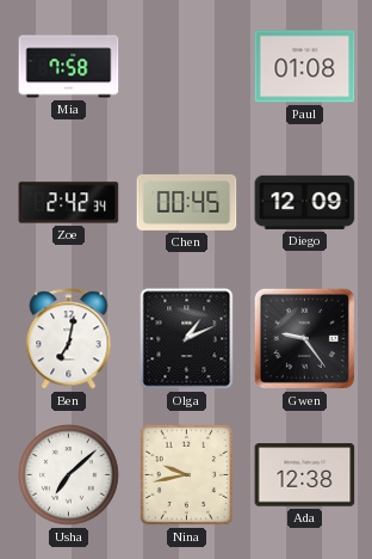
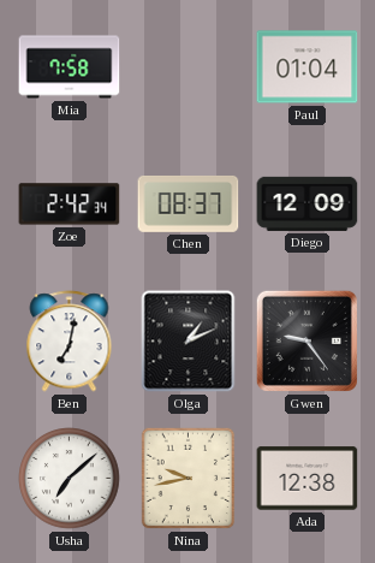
Paul: 01:08 -> 01:04
Chen: 00:45 -> 08:37
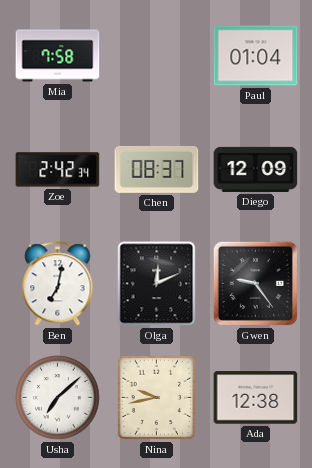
Olga: 1:11 -> 12:11
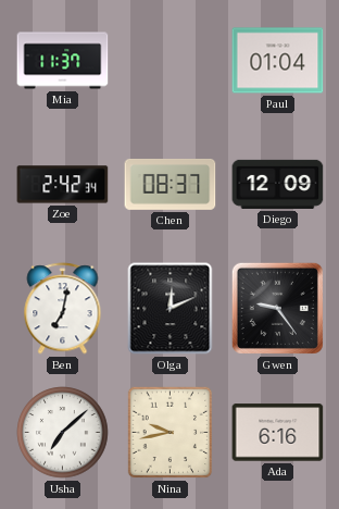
Mia: 7:58 -> 11:37
Ada: 12:38 -> 6:16
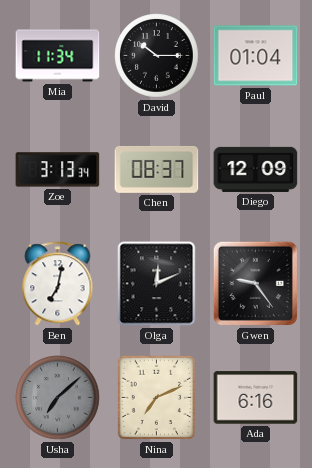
Mia: 11:37 -> 11:34
David: none -> 10:15
Zoe: 2:42 -> 3:13
Usha dial: white -> grey
Nina: 9:43 -> 7:11
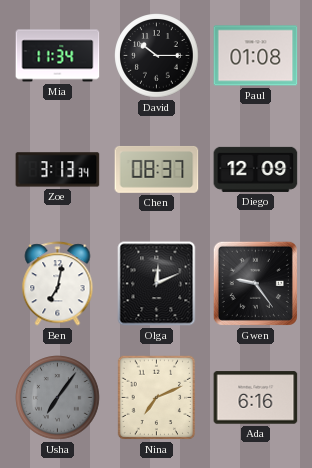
Paul: 01:04 -> 01:08
Usha: 7:08 -> 7:06
